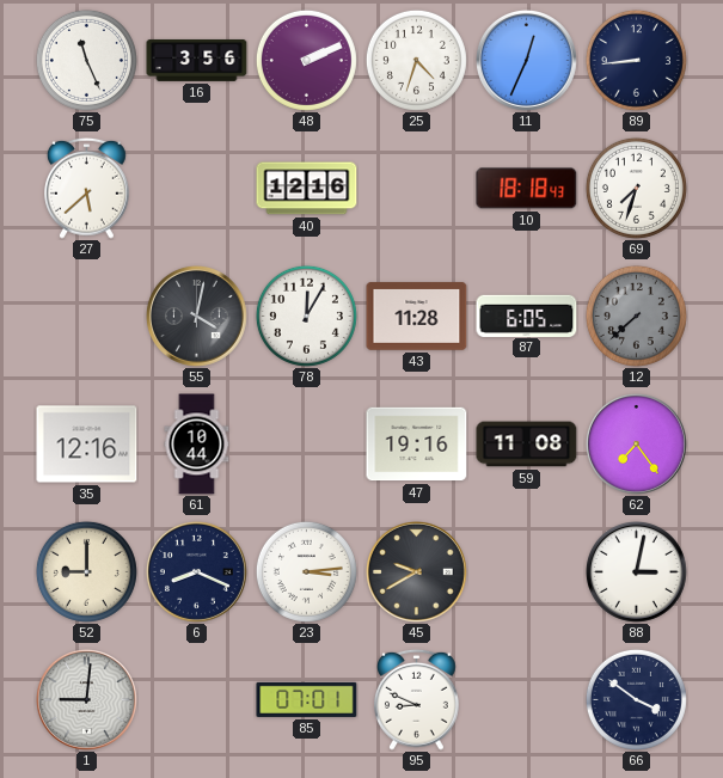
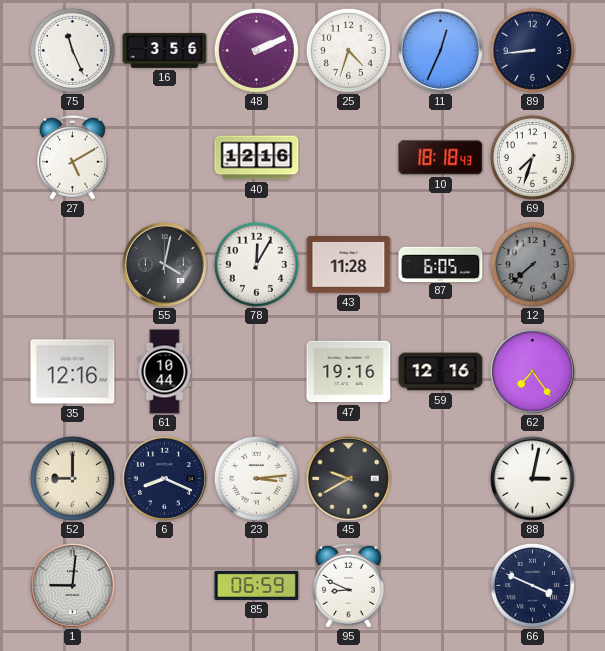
27: 5:38 -> 5:10
59: 11:08 -> 12:16
85: 07:01 -> 06:59
66: 3:51 -> 3:49
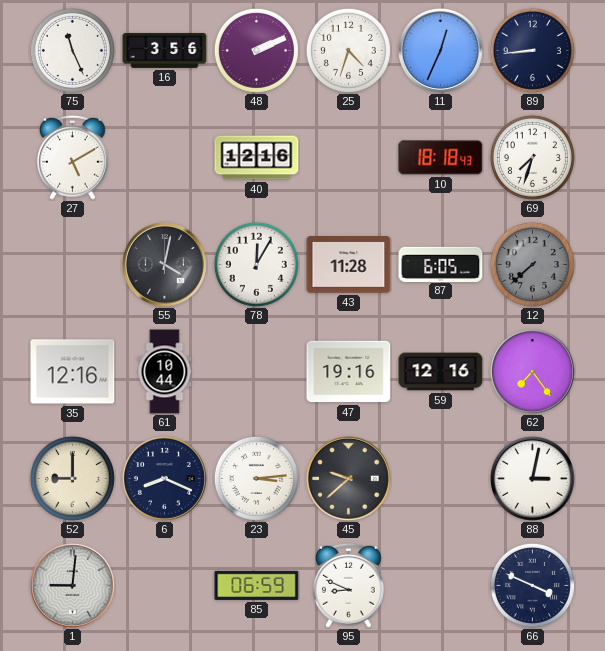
45: 9:40 -> 9:38
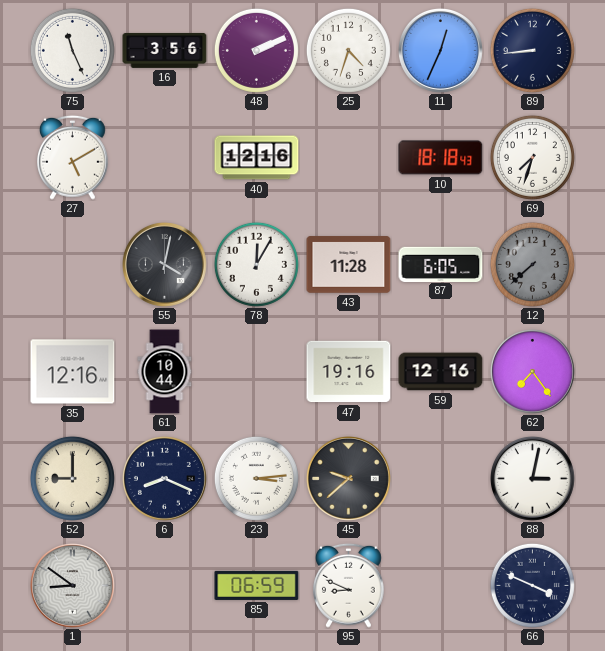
1: 9:01 -> 8:51
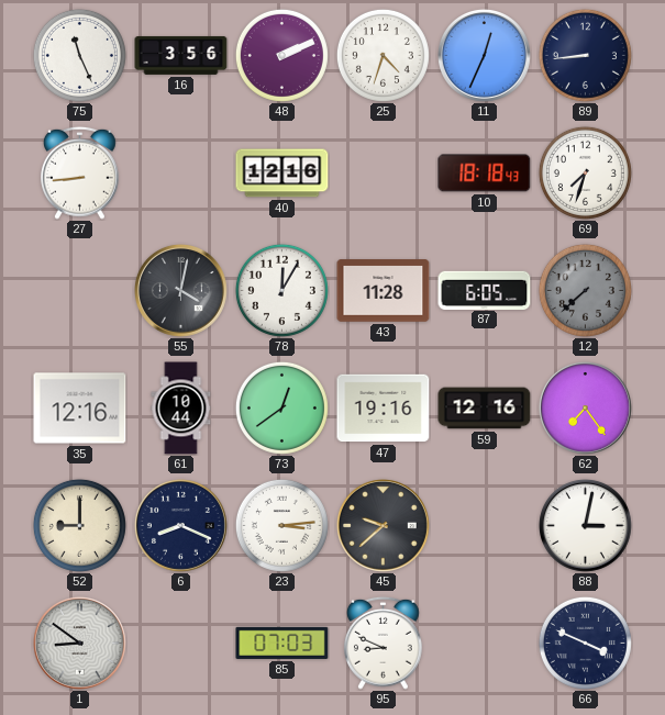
27: 5:10 -> 8:44
73: none -> 12:39
85: 06:59 -> 07:03
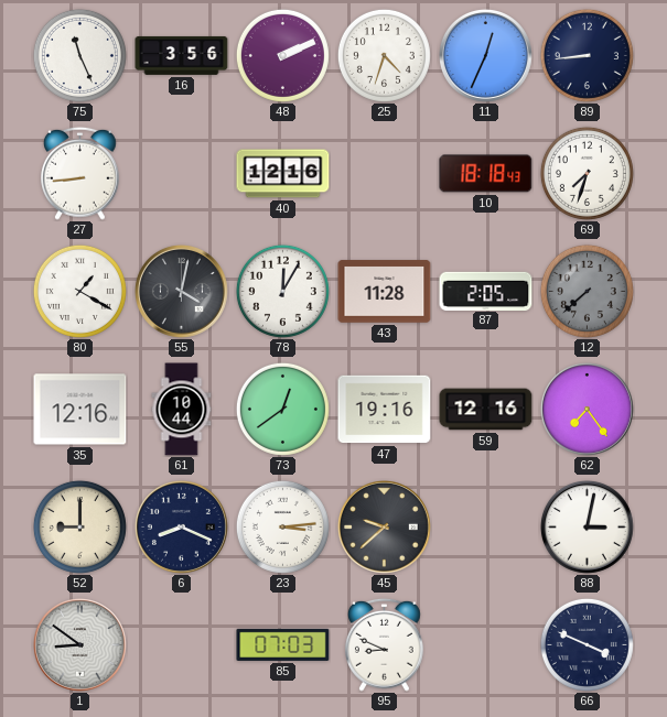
80: none -> 1:20
87: 6:05 -> 2:05
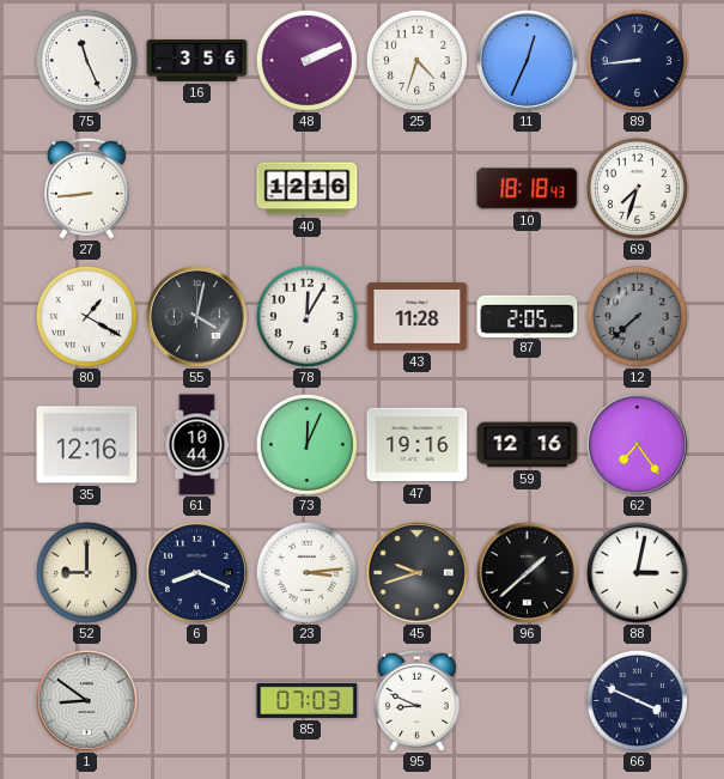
73: 12:39 -> 12:04
45: 9:38 -> 9:42
96: none -> 1:38
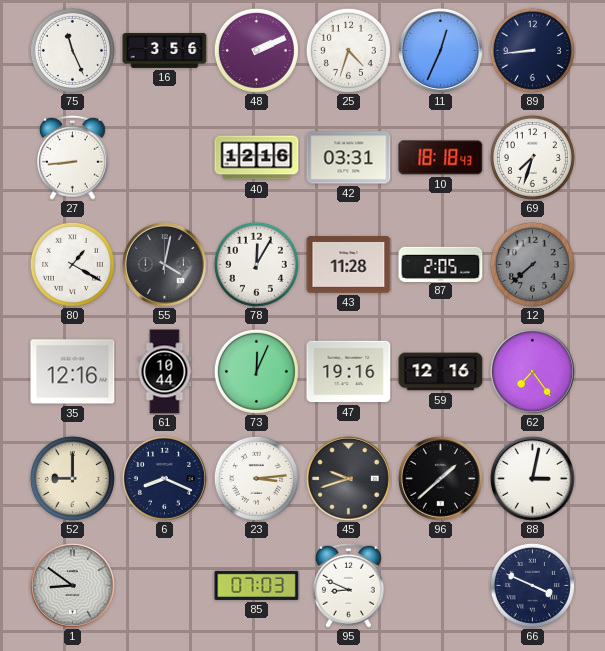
42: none -> 03:31
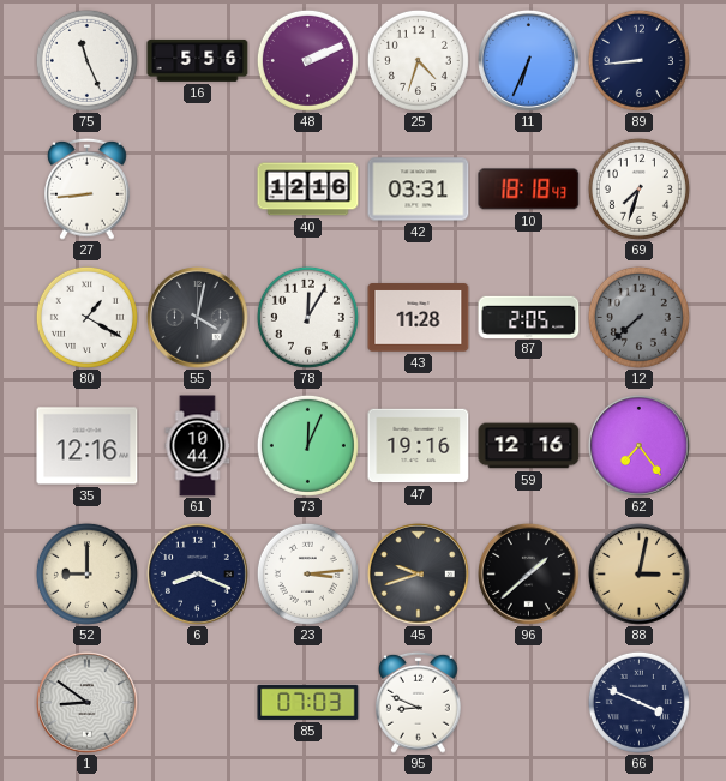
16: 3:56 -> 5:56
11: 12:34 -> 6:34
88 dial: white -> champagne
